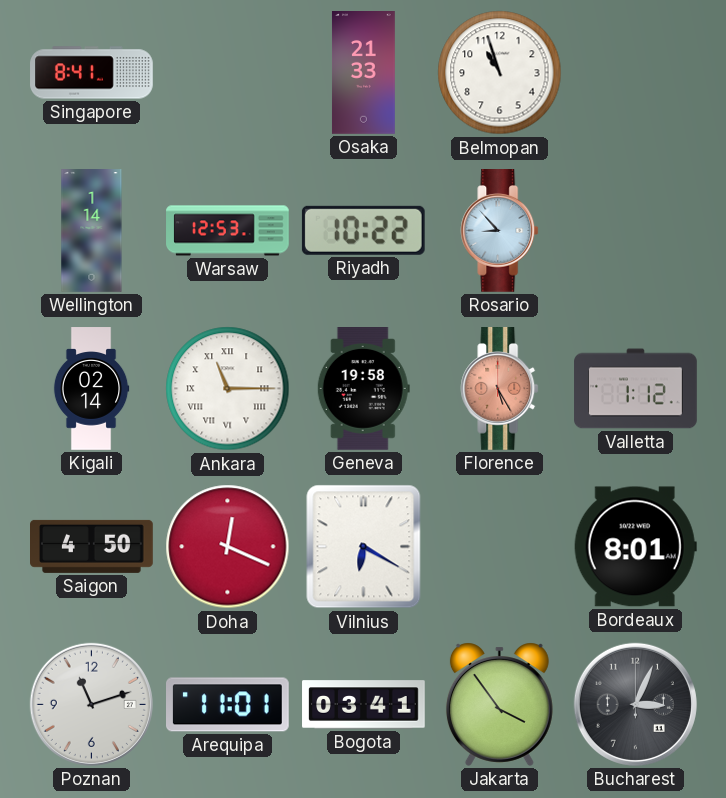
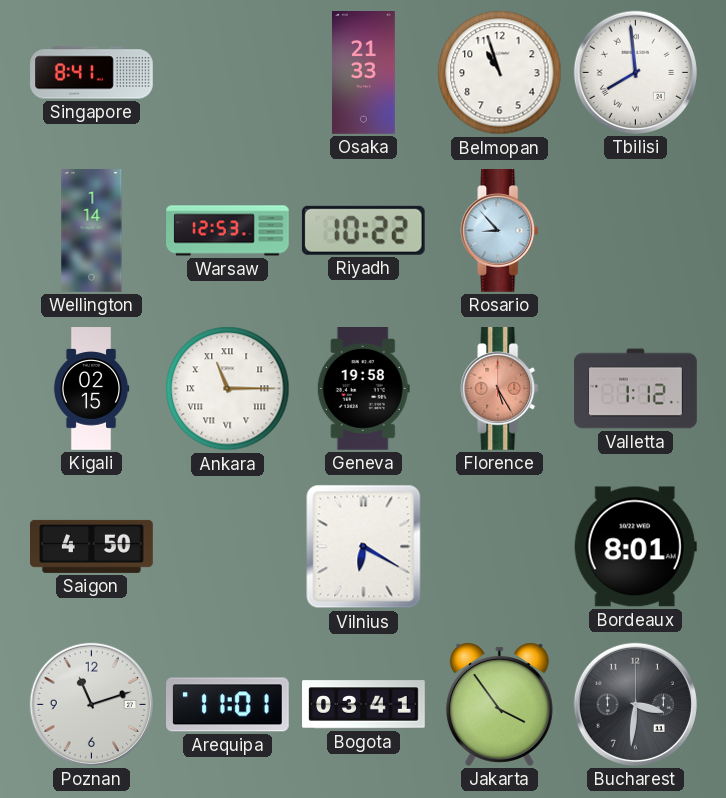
Tbilisi: none -> 7:59
Kigali: 02:14 -> 02:15
Doha: 12:19 -> none
Bucharest: 3:04 -> 3:31
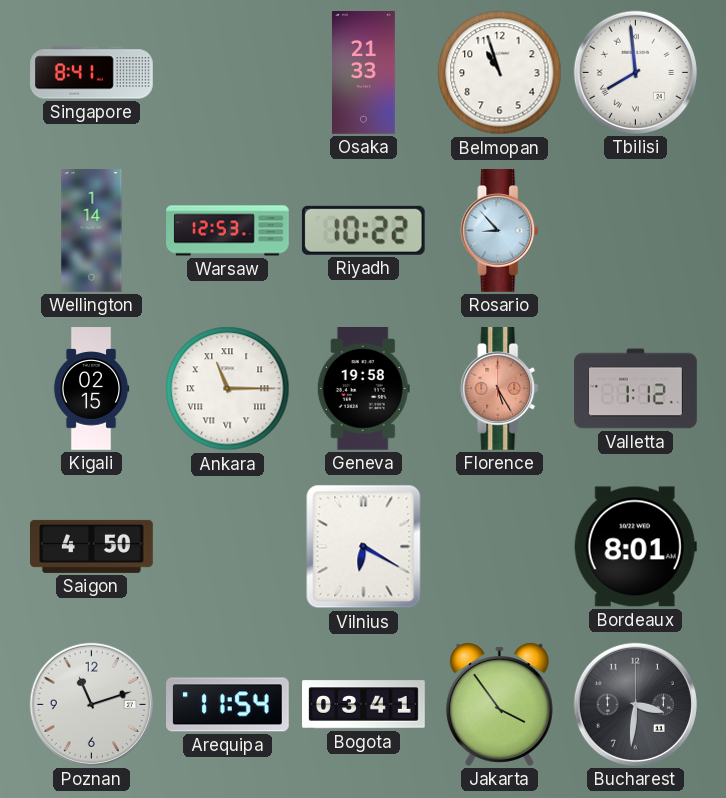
Arequipa: 11:01 -> 11:54
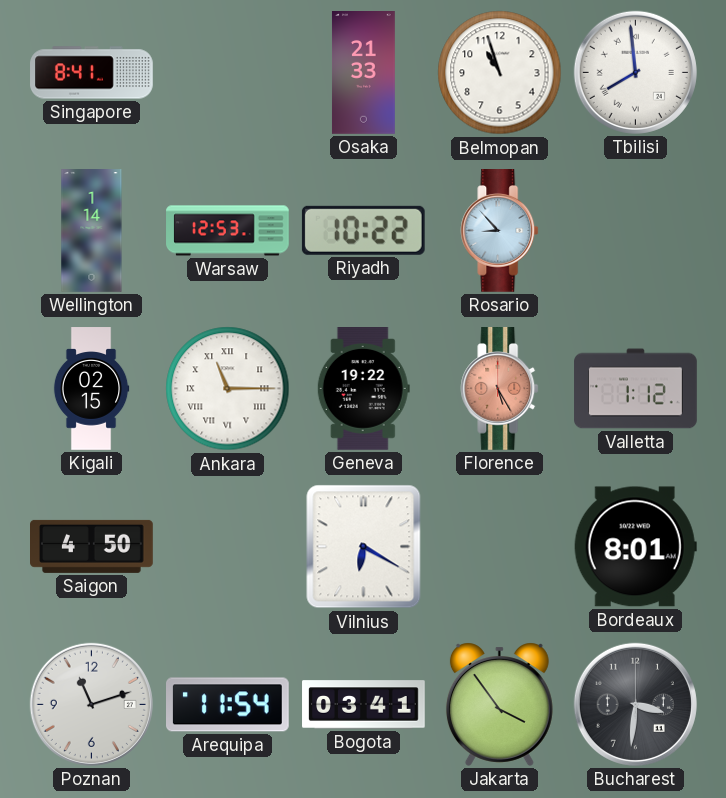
Geneva: 19:58 -> 19:22
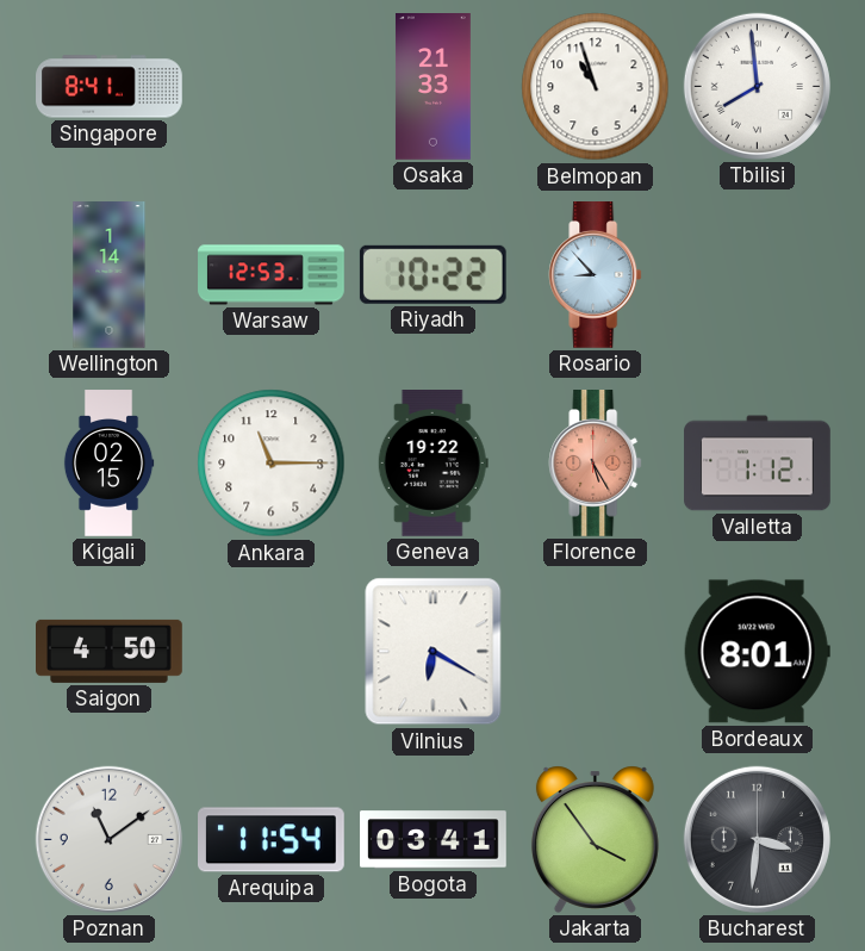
Ankara numerals: Roman -> Arabic
Poznan: 11:12 -> 11:09
